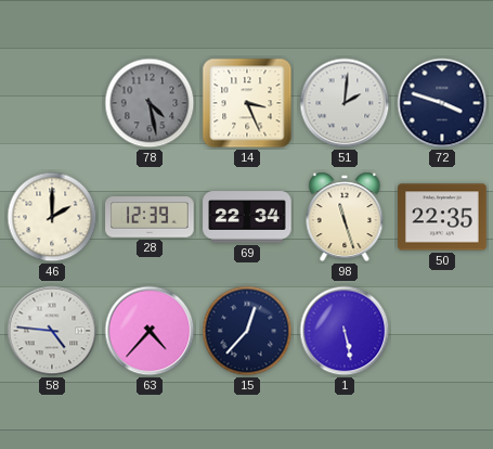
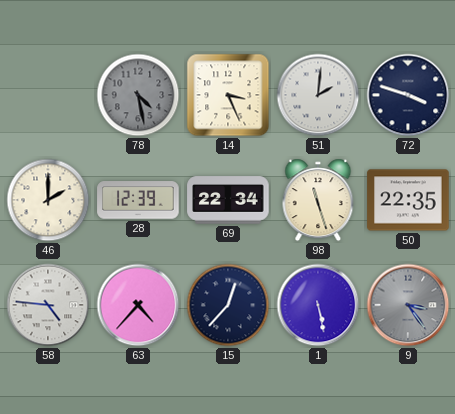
9: none -> 3:24
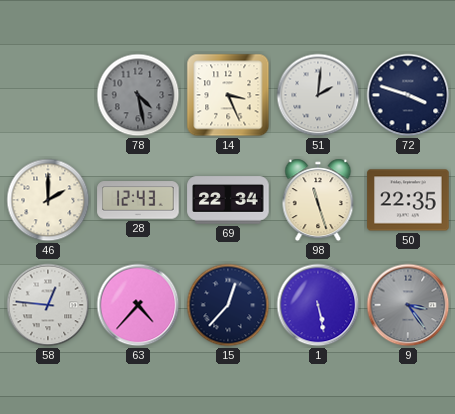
28: 12:39 -> 12:43
58: 4:46 -> 12:46
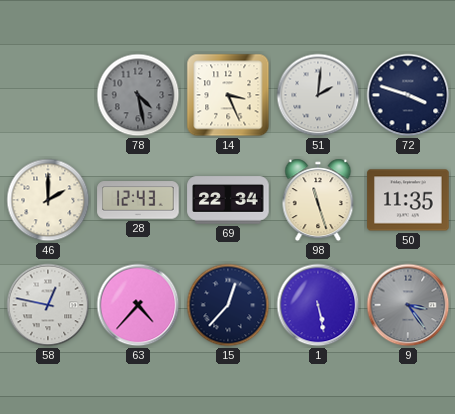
50: 22:35 -> 11:35
58: 12:46 -> 12:47
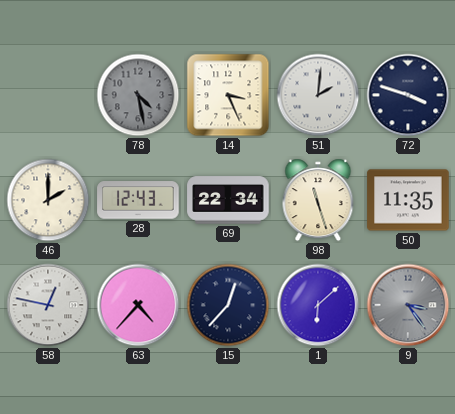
1: 5:28 -> 6:08
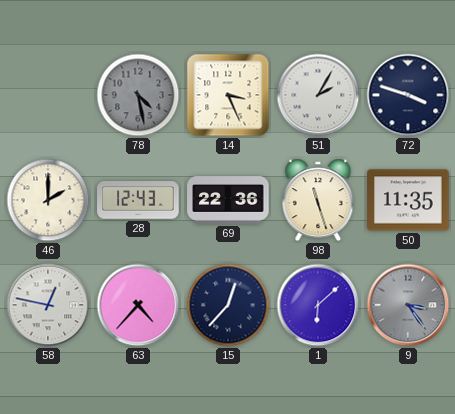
51: 2:01 -> 2:05
69: 22:34 -> 22:36
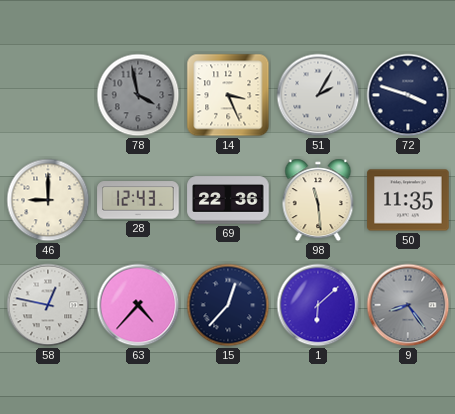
78: 4:28 -> 3:58
46: 2:00 -> 9:00
98: 11:27 -> 11:29
9: 3:24 -> 8:24
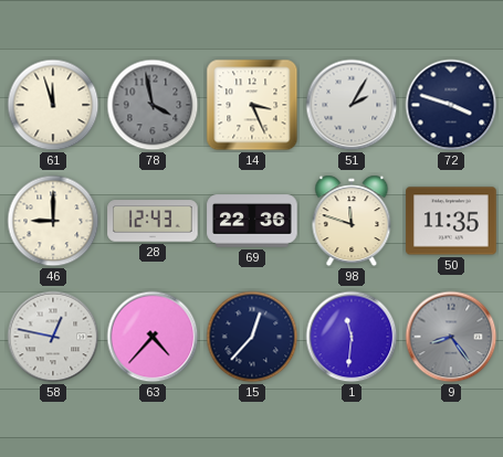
61: none -> 11:57
98: 11:29 -> 11:48
1: 6:08 -> 11:31
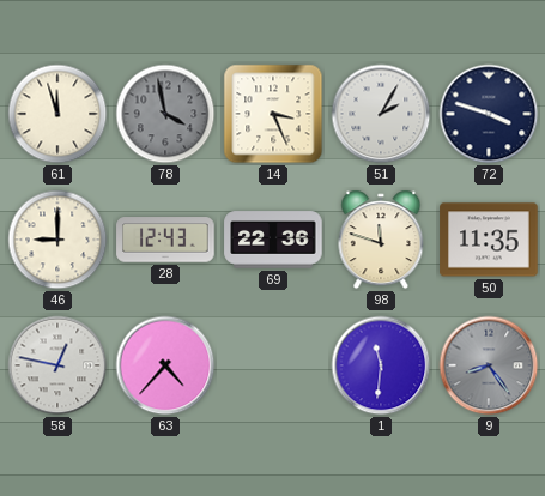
15: 12:37 -> none
